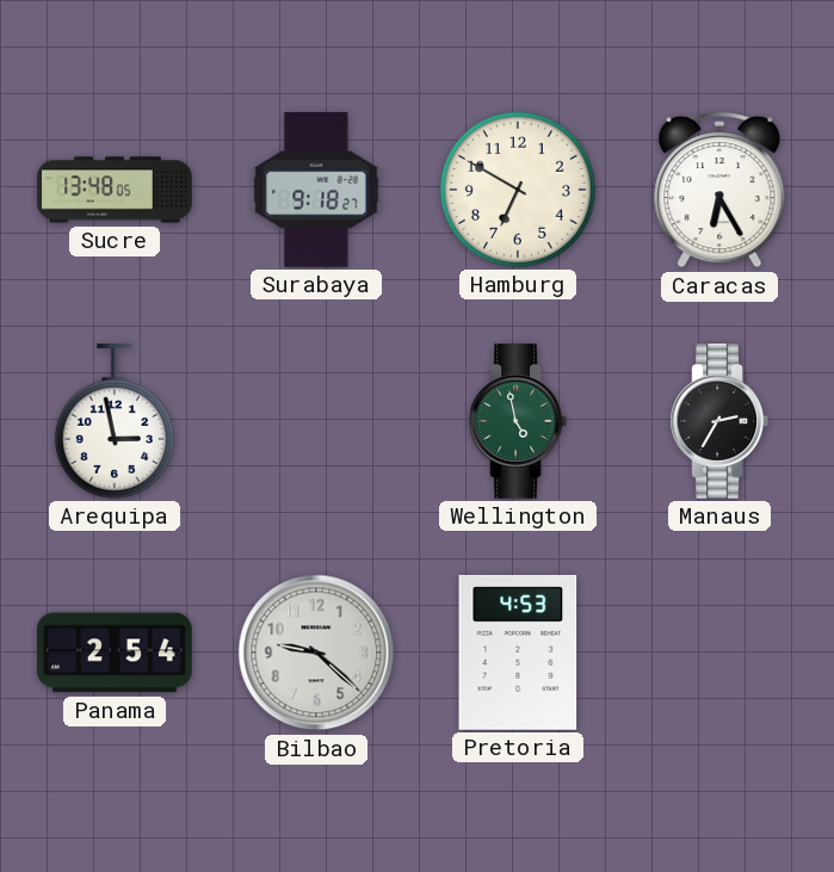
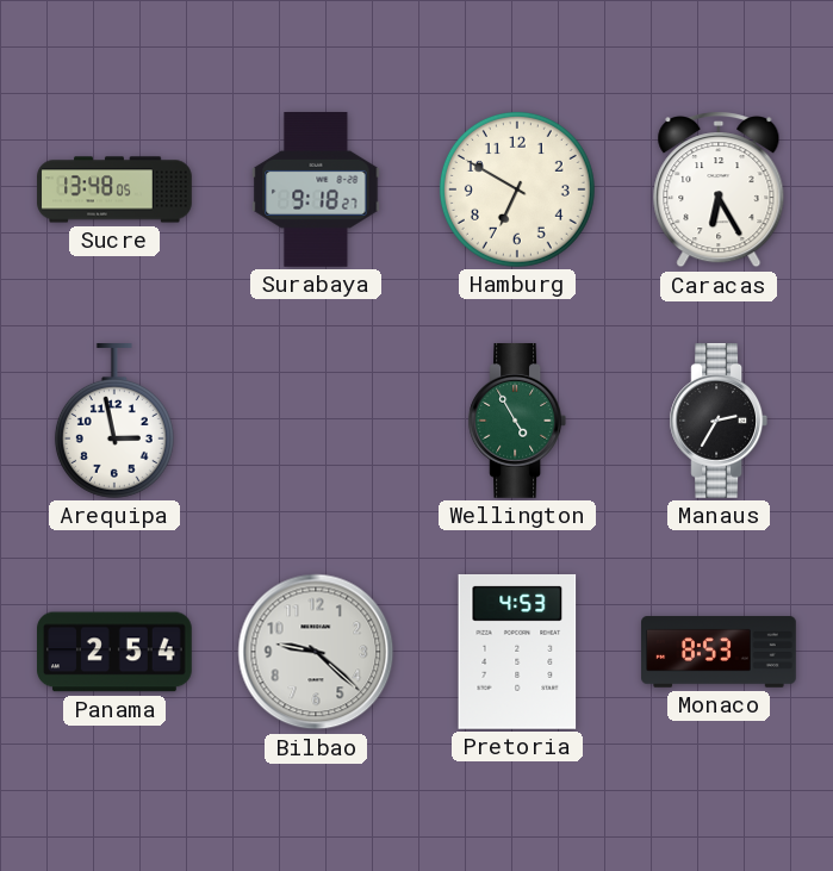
Wellington: 4:58 -> 4:55
Monaco: none -> 8:53
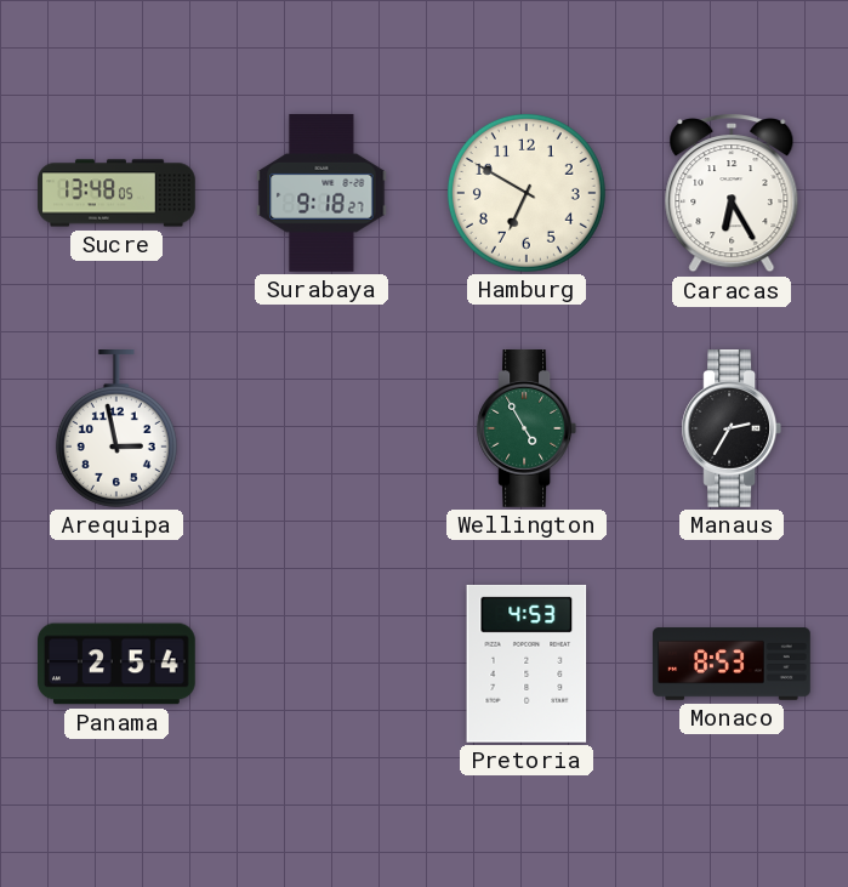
Bilbao: 9:22 -> none
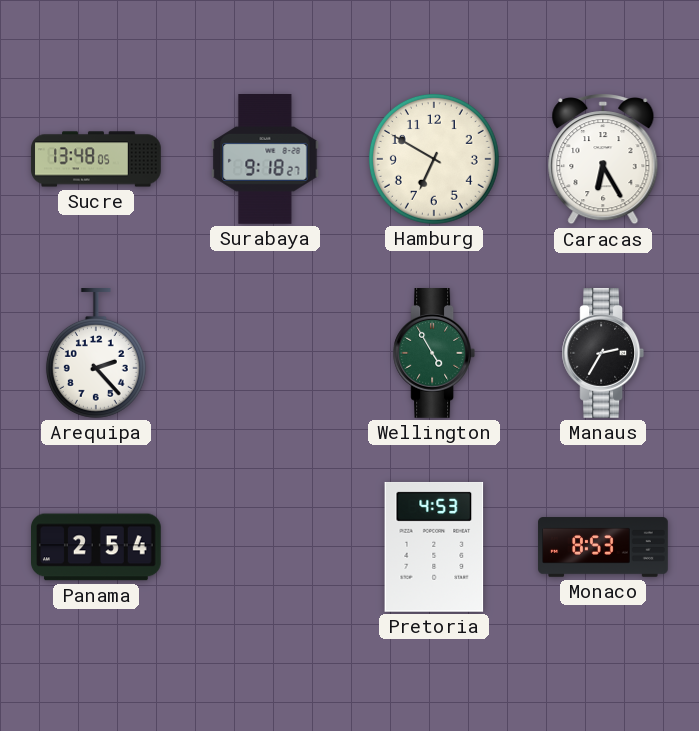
Arequipa: 2:58 -> 2:23
